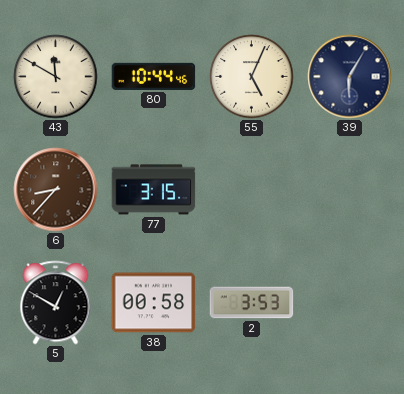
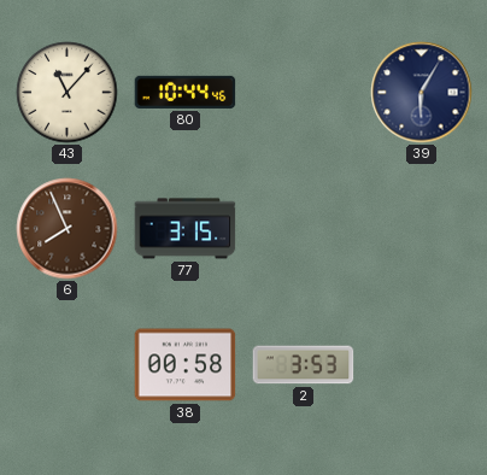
43: 11:50 -> 11:07
55: 5:04 -> none
6: 8:37 -> 7:56
5: 12:50 -> none
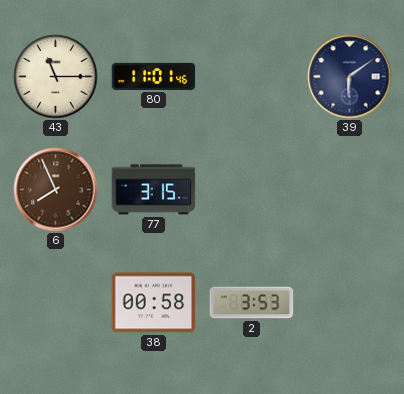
43: 11:07 -> 11:15
80: 10:44 -> 11:01
39: 6:05 -> 6:09
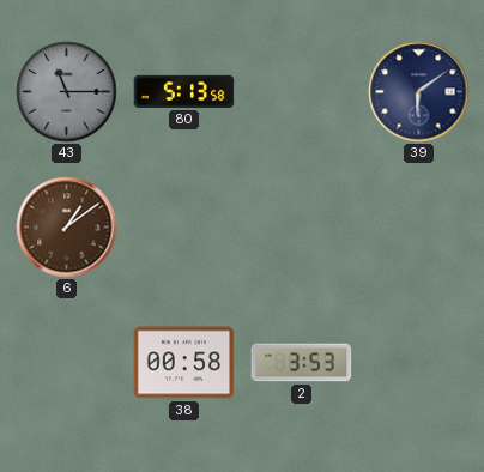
43 dial: cream -> grey
80: 11:01 -> 5:13
6: 7:56 -> 1:09
77: 3:15 -> none
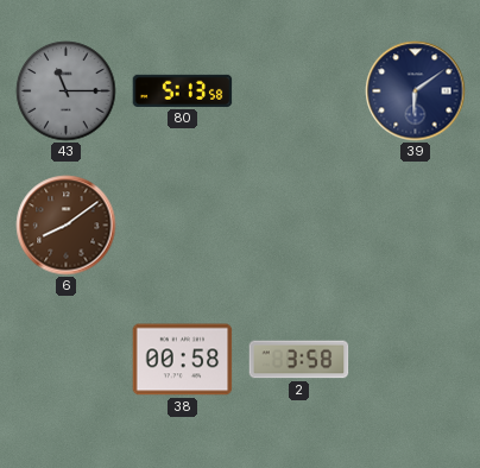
6: 1:09 -> 8:09
2: 3:53 -> 3:58
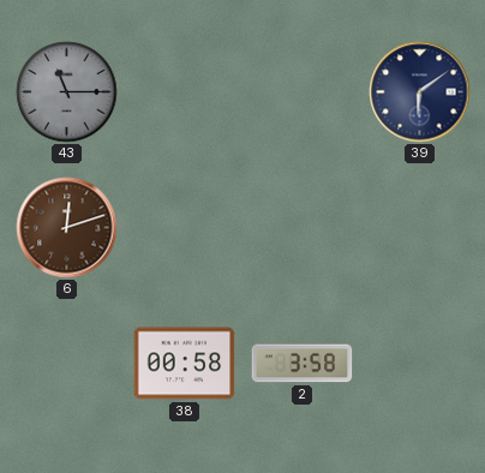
80: 5:13 -> none
6: 8:09 -> 12:12
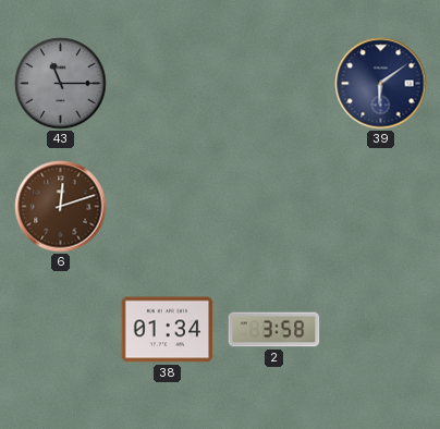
38: 00:58 -> 01:34
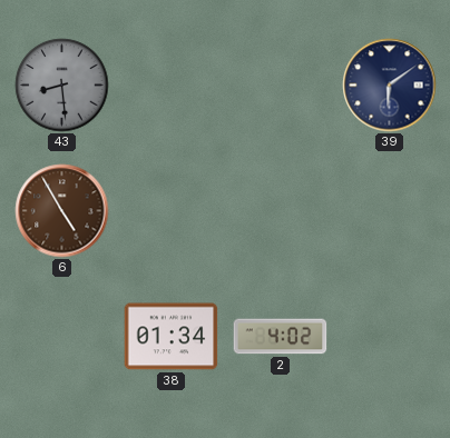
43: 11:15 -> 8:29
6: 12:12 -> 4:55
2: 3:58 -> 4:02
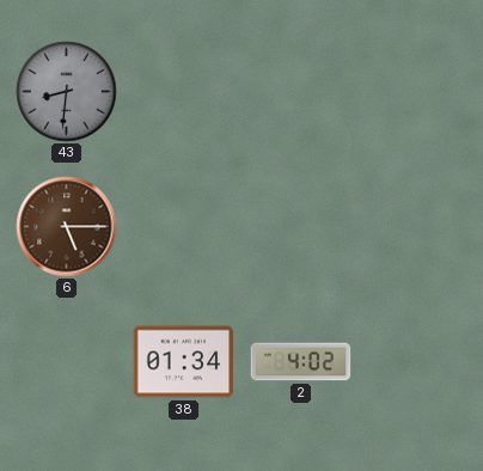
43: 8:29 -> 8:31
39: 6:09 -> none
6: 4:55 -> 5:15
